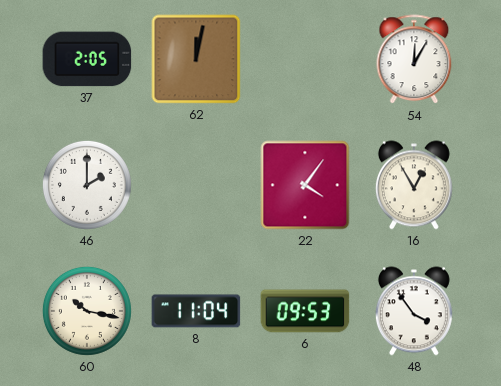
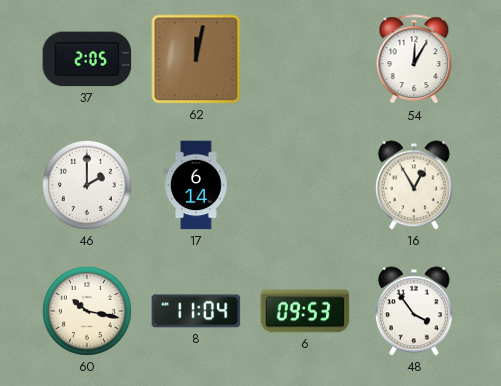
17: none -> 6:14
22: 4:06 -> none
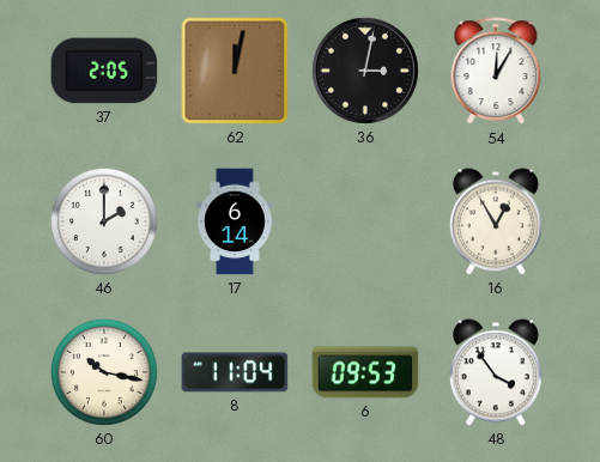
36: none -> 3:02
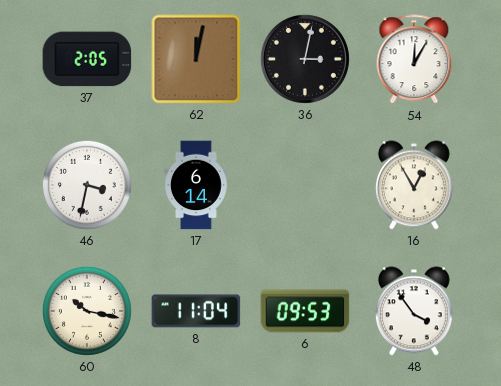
46: 2:00 -> 3:32
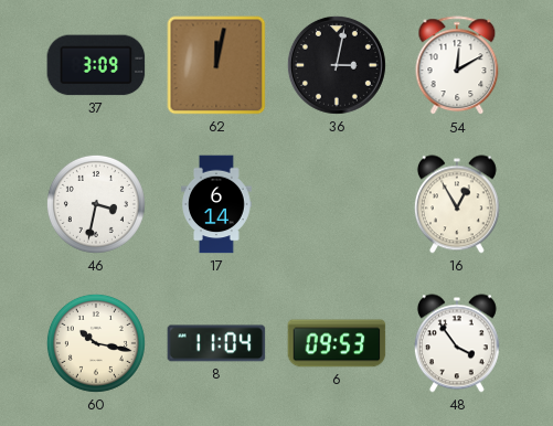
37: 2:05 -> 3:09
54: 12:05 -> 12:10
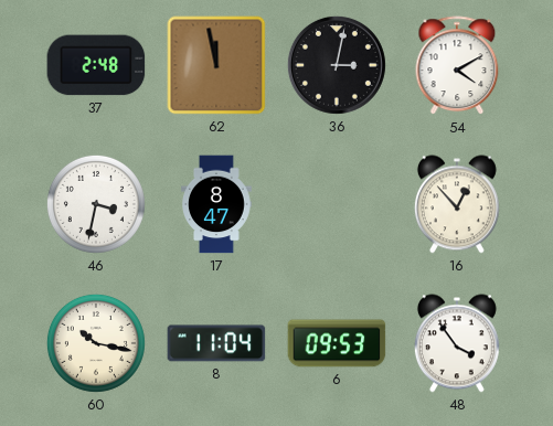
37: 3:09 -> 2:48
62: 12:02 -> 11:58
54: 12:10 -> 4:10
17: 6:14 -> 8:47
16: 12:55 -> 12:53
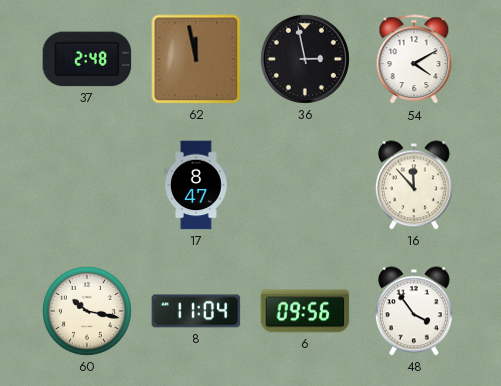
36: 3:02 -> 2:58
46: 3:32 -> none
16: 12:53 -> 11:53
6: 09:53 -> 09:56
